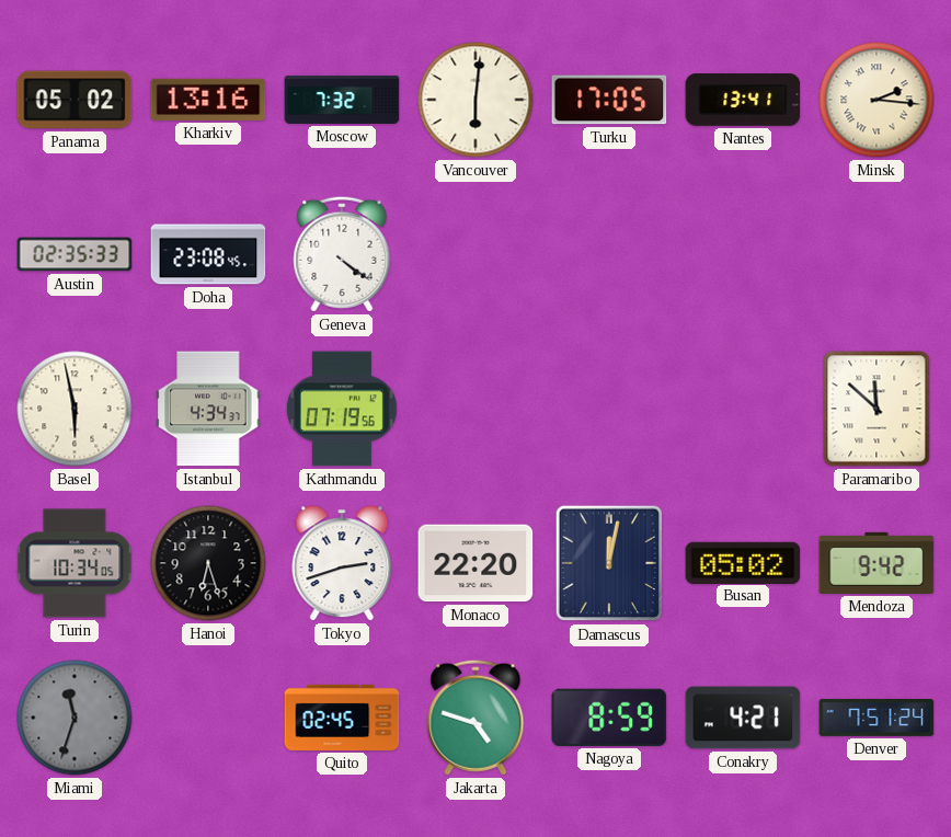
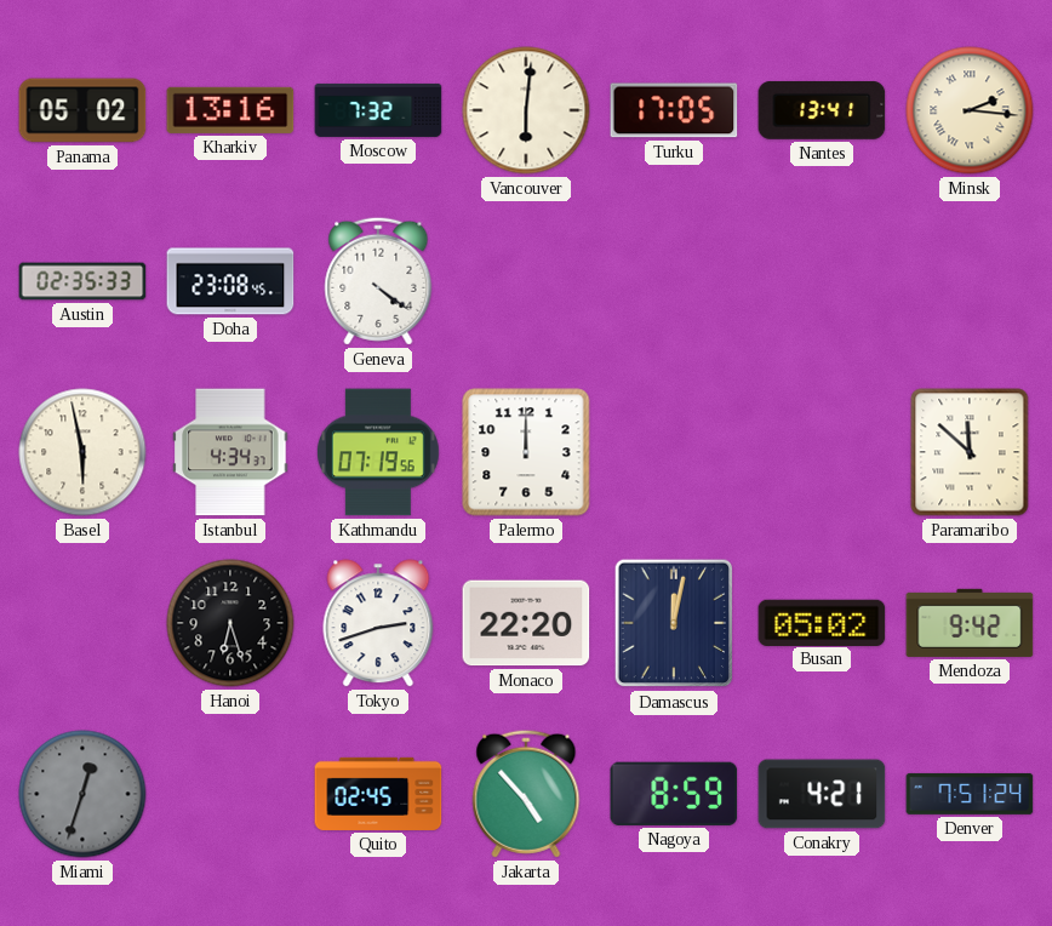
Palermo: none -> 12:00
Turin: 10:34 -> none
Miami: 11:33 -> 12:33
Jakarta: 4:48 -> 4:53
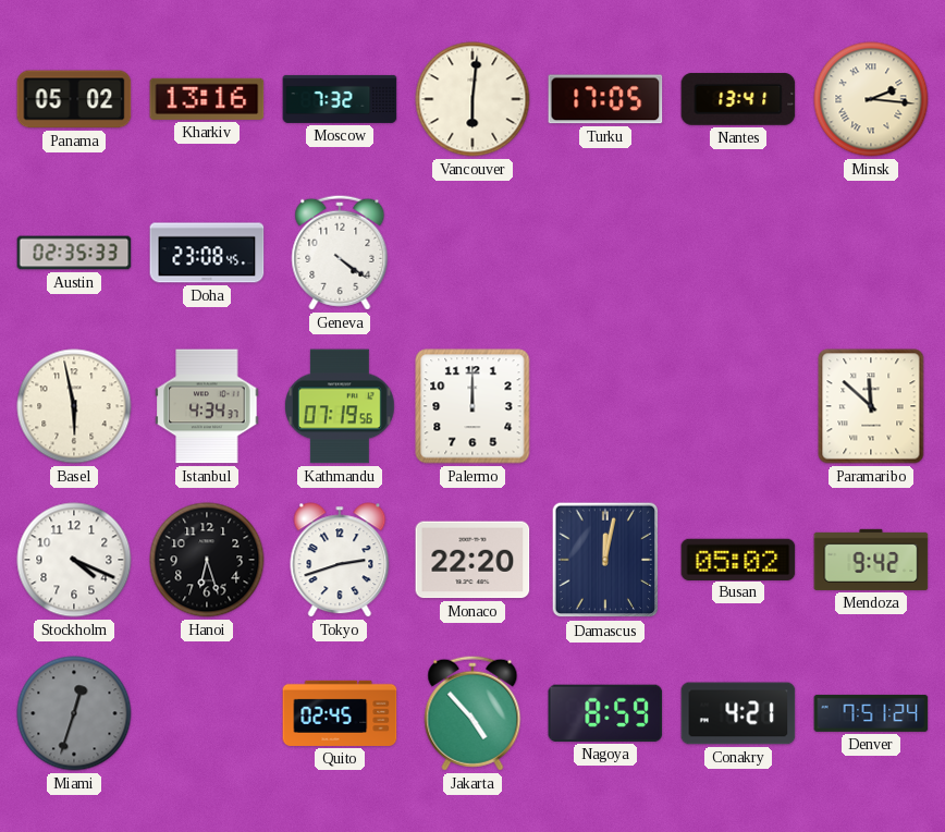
Stockholm: none -> 4:19
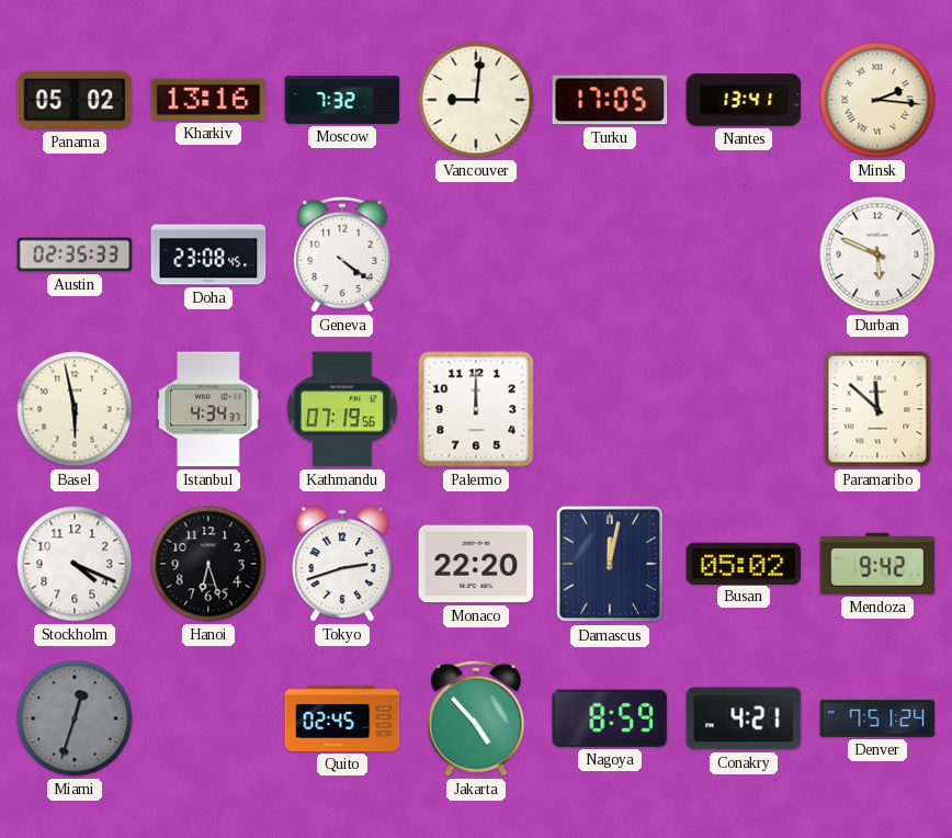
Vancouver: 6:01 -> 9:01
Durban: none -> 5:49
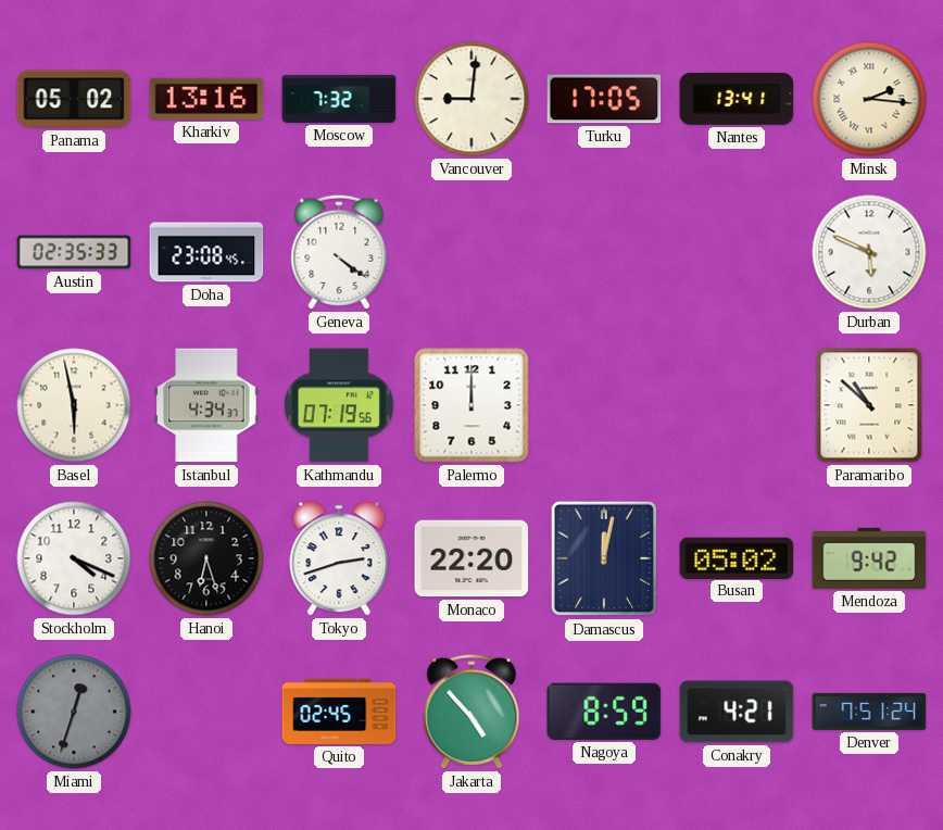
Paramaribo: 11:52 -> 10:52
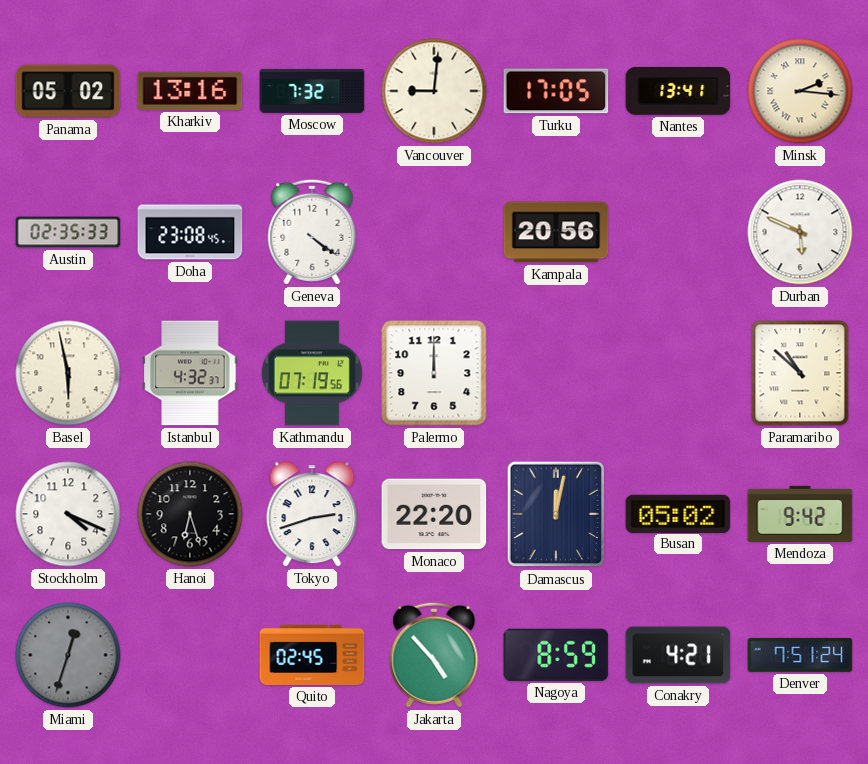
Kampala: none -> 20:56
Istanbul: 4:34 -> 4:32
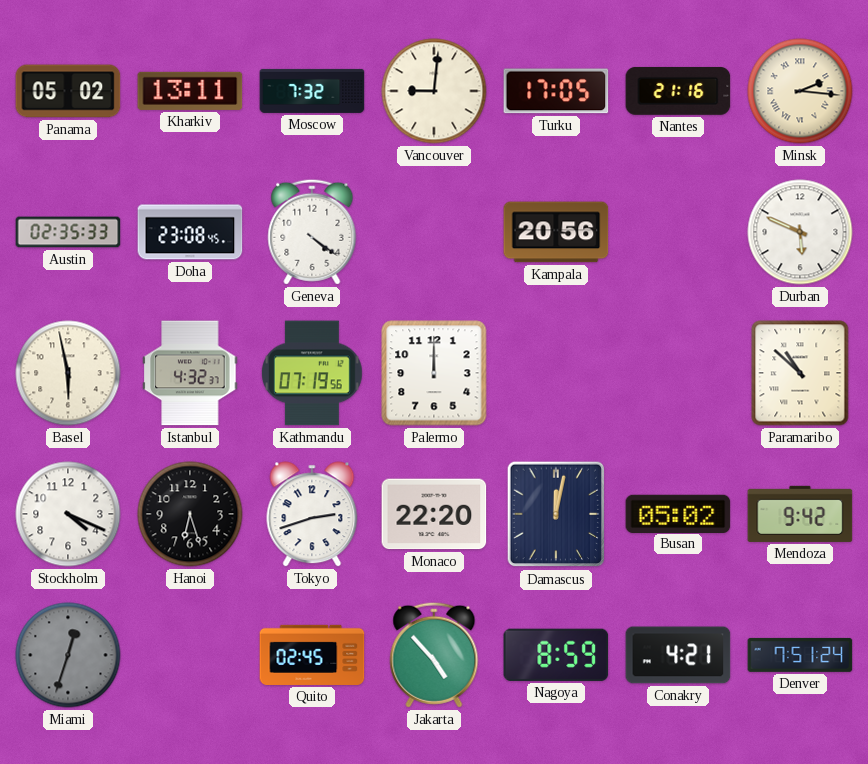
Kharkiv: 13:16 -> 13:11
Nantes: 13:41 -> 21:16
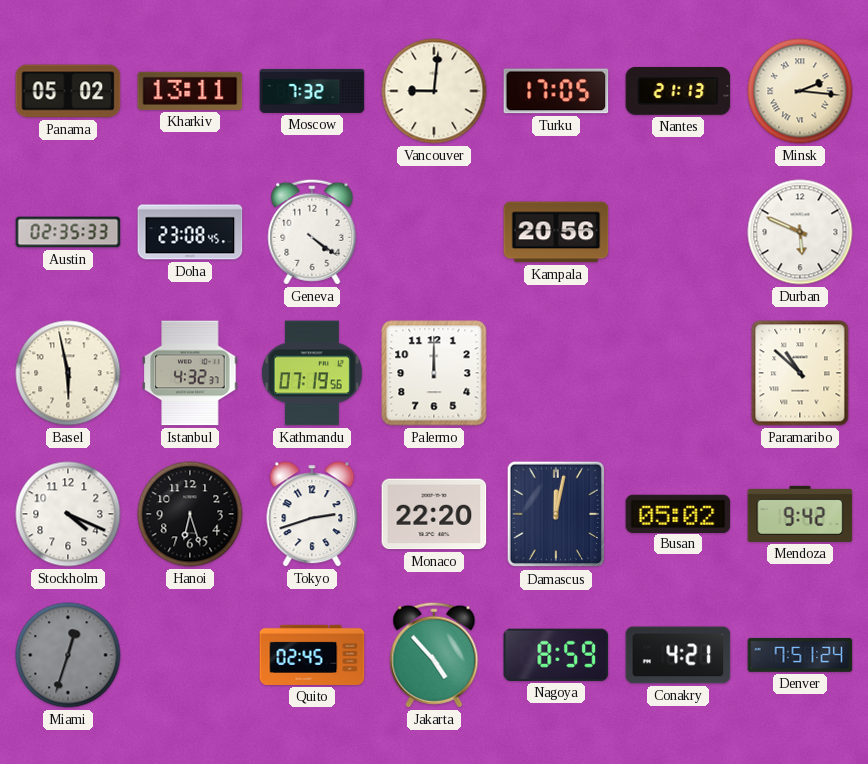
Nantes: 21:16 -> 21:13
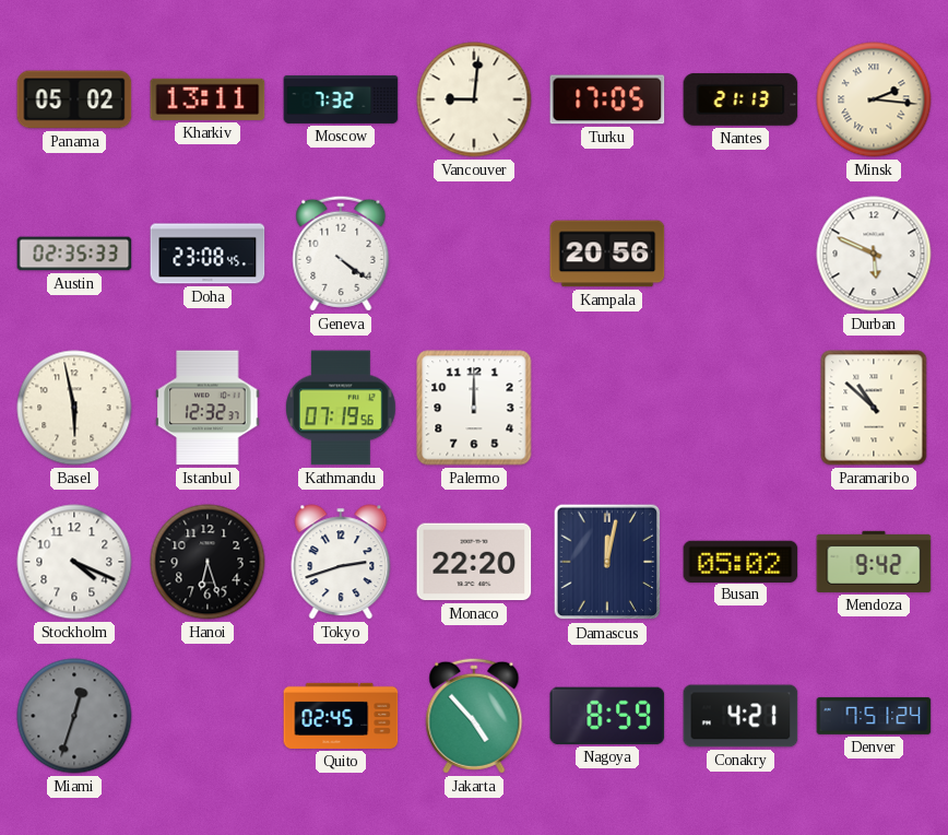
Istanbul: 4:32 -> 12:32
